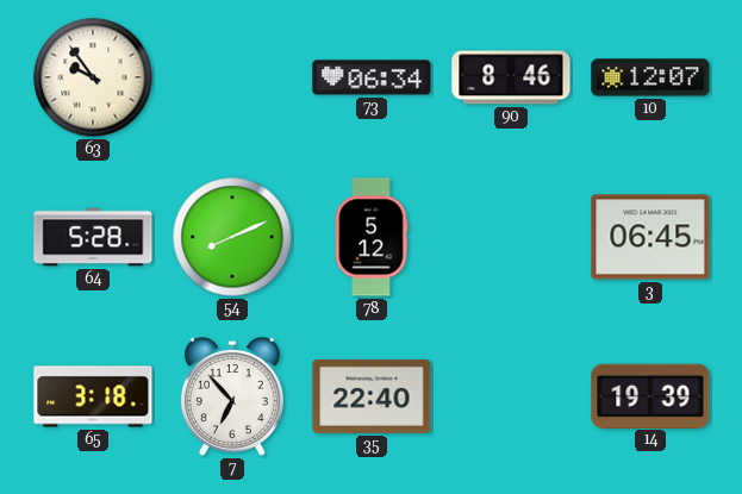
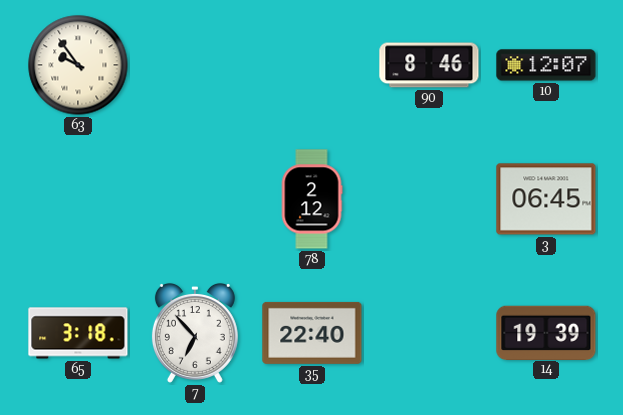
73: 06:34 -> none
64: 5:28 -> none
54: 8:11 -> none
78: 5:12 -> 2:12
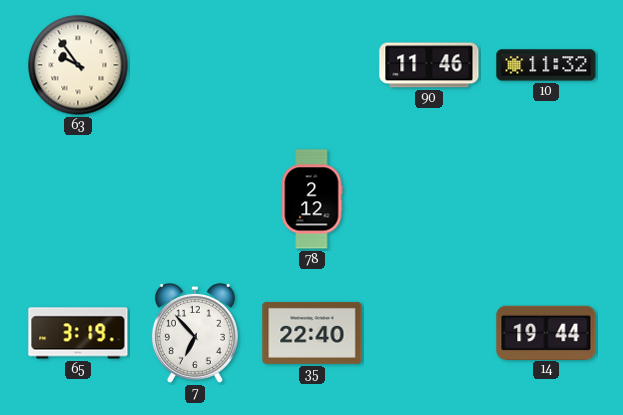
90: 8:46 -> 11:46
10: 12:07 -> 11:32
3: 06:45 -> none
65: 3:18 -> 3:19
14: 19:39 -> 19:44
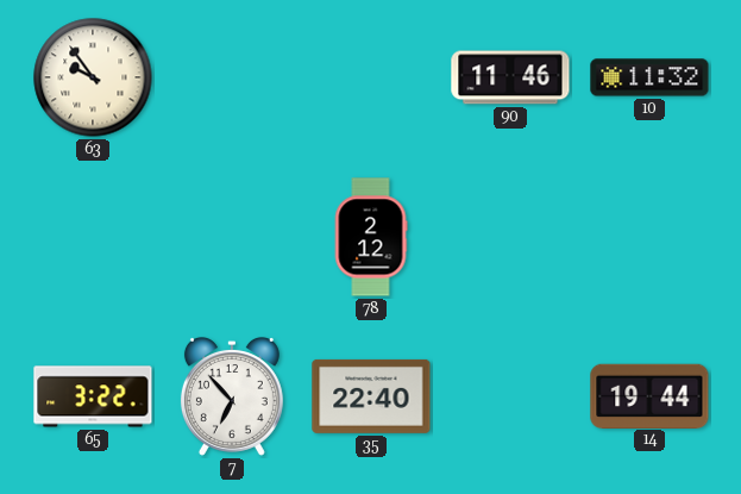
65: 3:19 -> 3:22
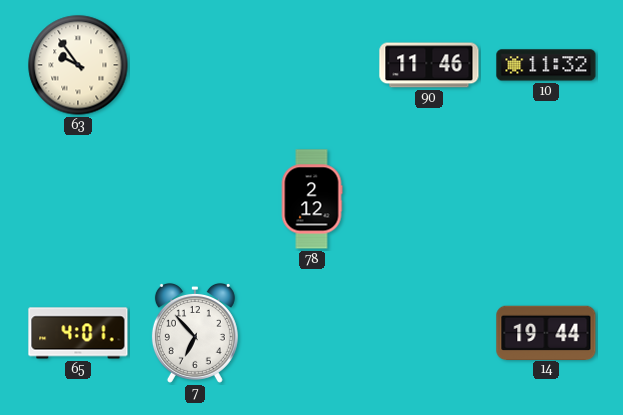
65: 3:22 -> 4:01
35: 22:40 -> none
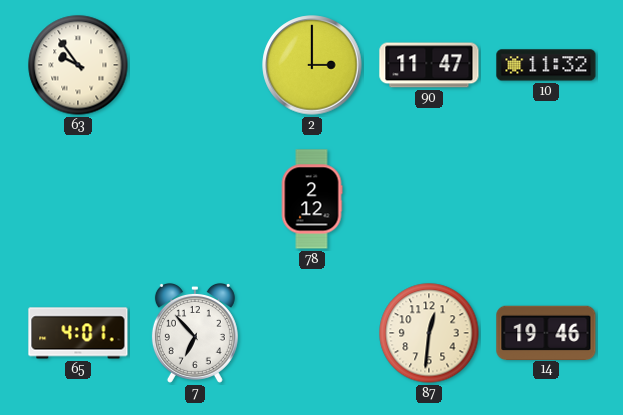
2: none -> 3:00
90: 11:46 -> 11:47
87: none -> 12:31
14: 19:44 -> 19:46
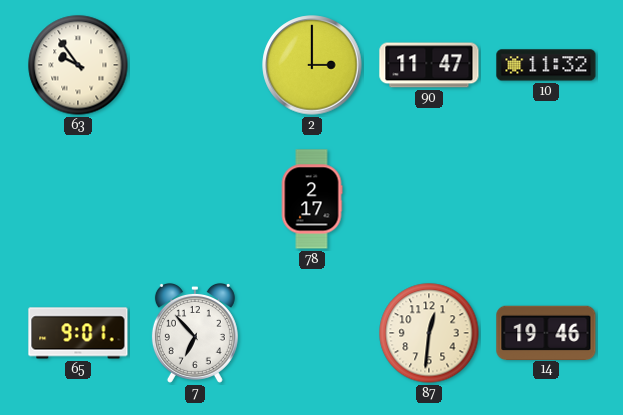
78: 2:12 -> 2:17
65: 4:01 -> 9:01
